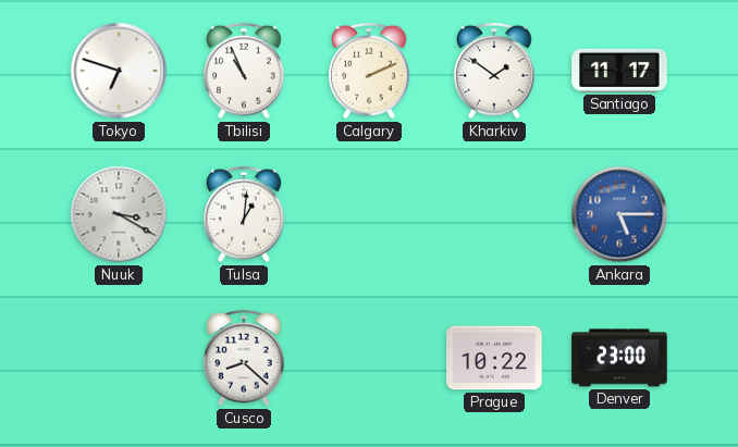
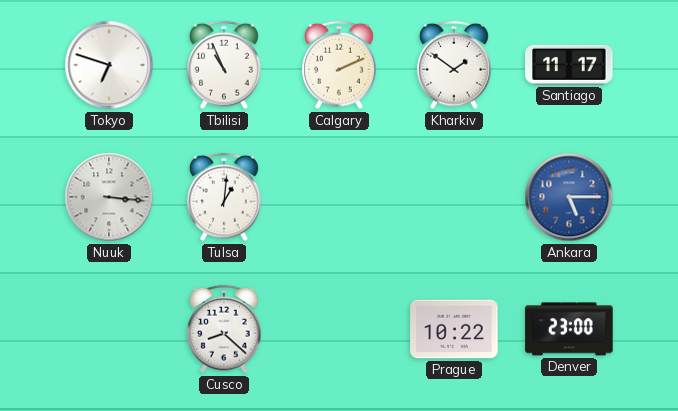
Nuuk: 3:20 -> 3:16
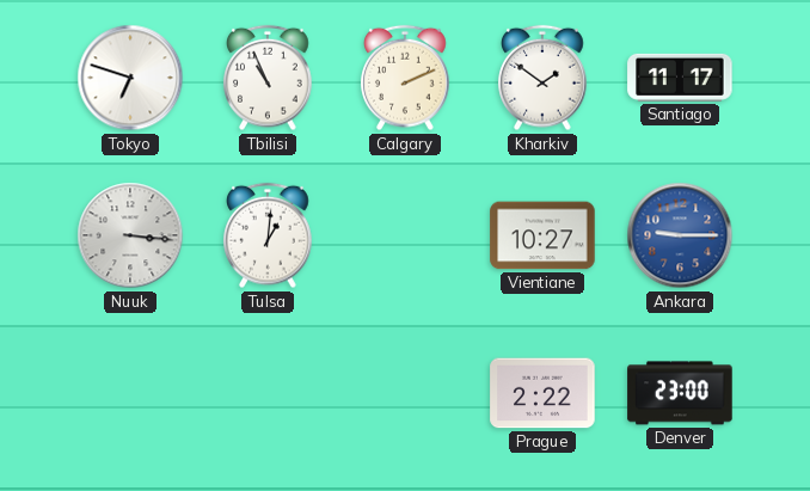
Vientiane: none -> 10:27
Ankara: 5:15 -> 9:15
Cusco: 8:22 -> none
Prague: 10:22 -> 2:22
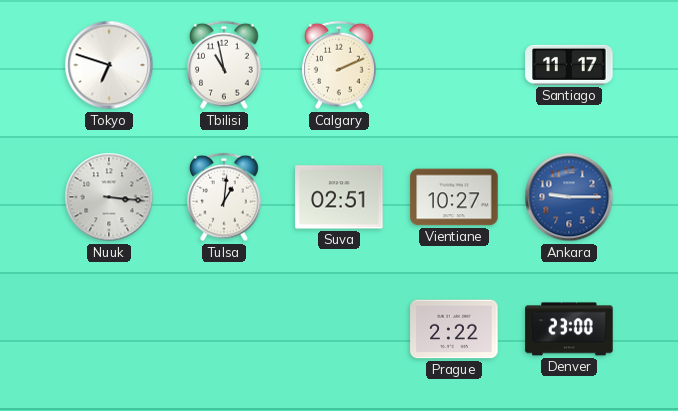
Tbilisi: 10:56 -> 10:58
Kharkiv: 1:51 -> none
Suva: none -> 02:51
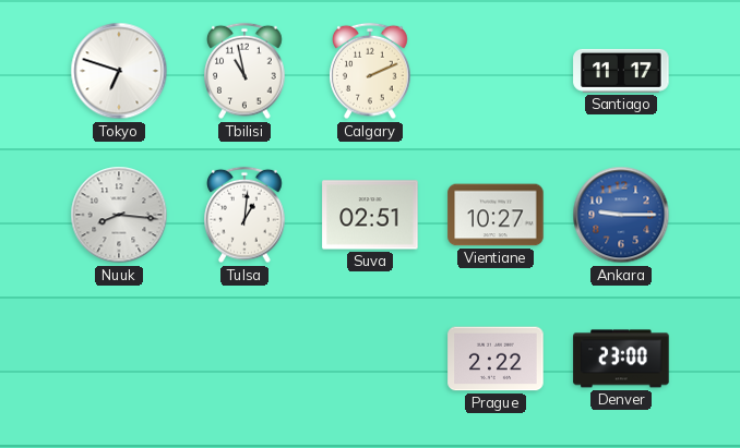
Nuuk: 3:16 -> 8:16
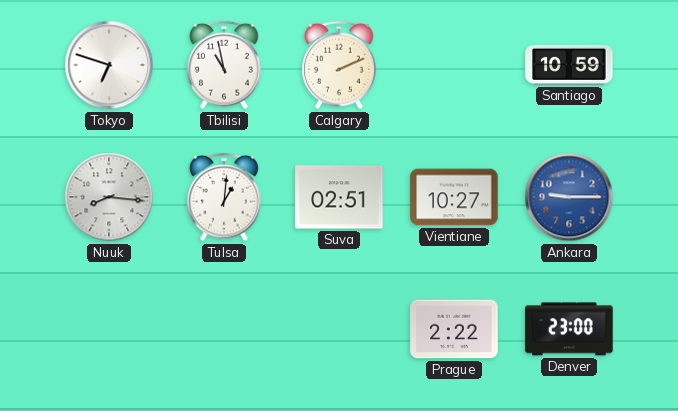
Santiago: 11:17 -> 10:59
